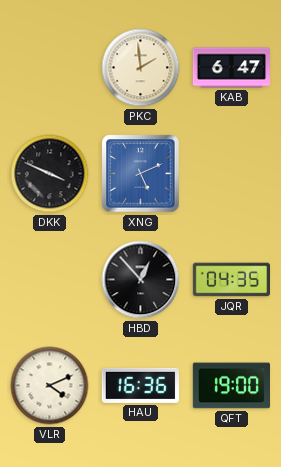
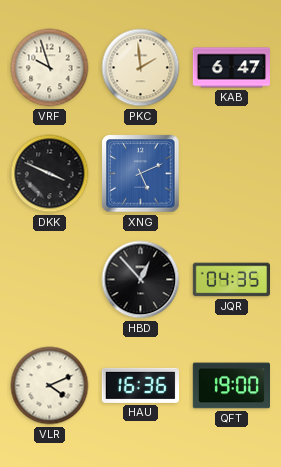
VRF: none -> 9:57
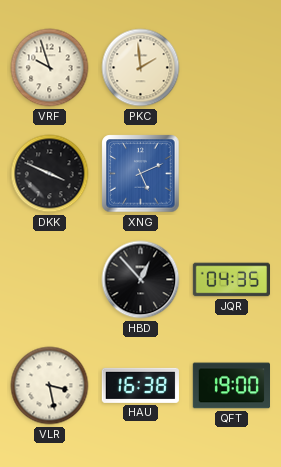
KAB: 6:47 -> none
VLR: 4:11 -> 3:28
HAU: 16:36 -> 16:38
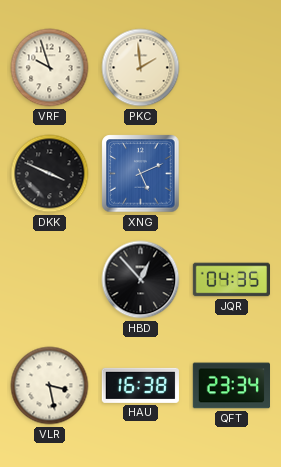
QFT: 19:00 -> 23:34
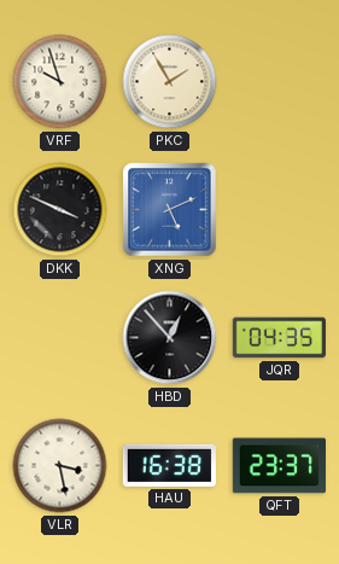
PKC: 1:59 -> 1:55
QFT: 23:34 -> 23:37
